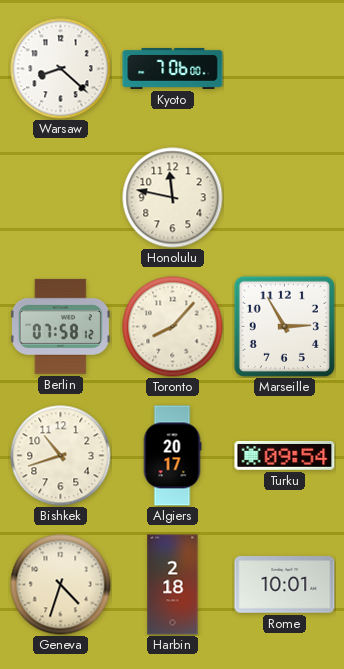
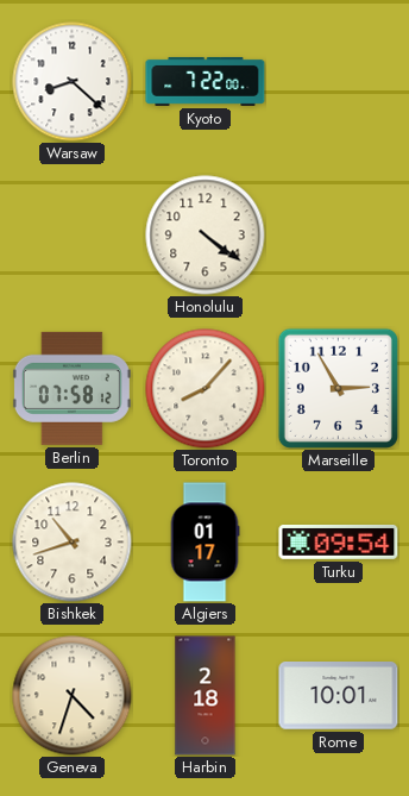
Kyoto: 7:06 -> 7:22
Honolulu: 11:47 -> 4:21
Algiers: 20:17 -> 01:17
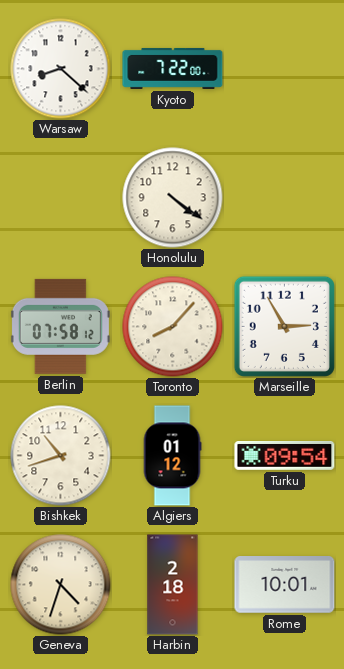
Algiers: 01:17 -> 01:12
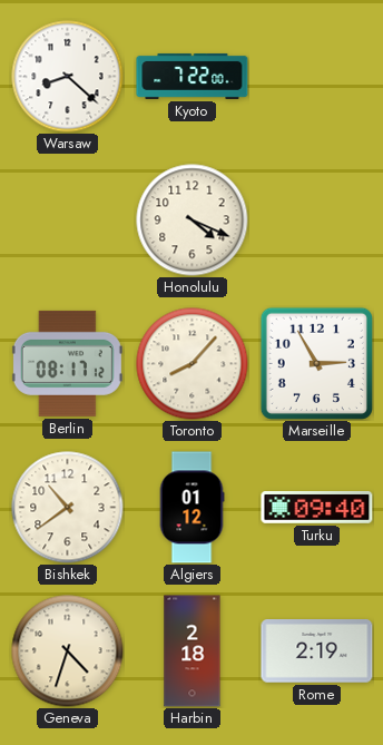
Honolulu: 4:21 -> 4:19
Berlin: 07:58 -> 08:17
Bishkek: 10:42 -> 10:39
Turku: 09:54 -> 09:40
Rome: 10:01 -> 2:19
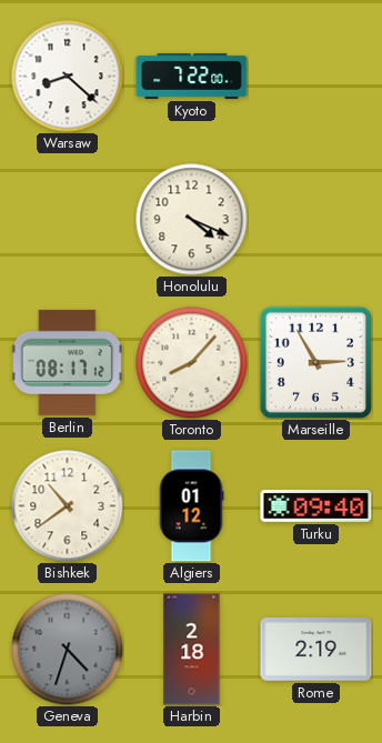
Geneva dial: cream -> grey
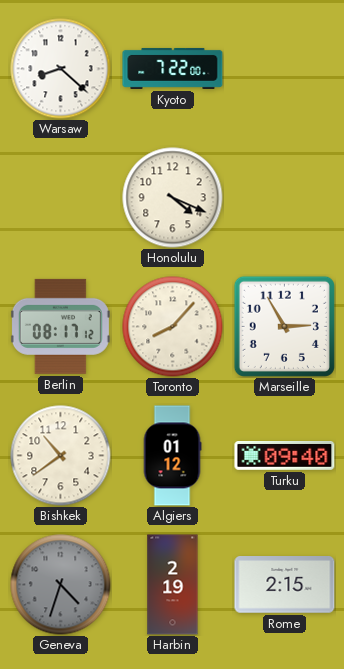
Harbin: 2:18 -> 2:19
Rome: 2:19 -> 2:15
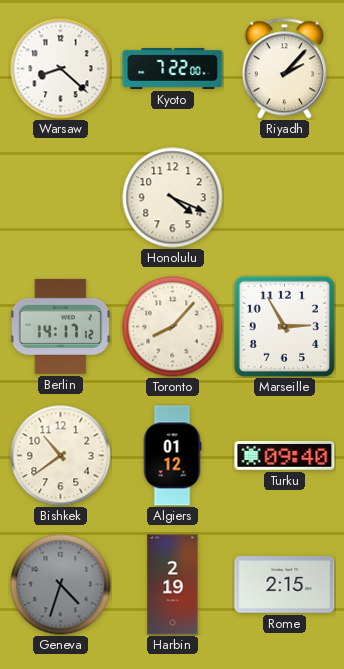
Riyadh: none -> 2:07
Berlin: 08:17 -> 14:17
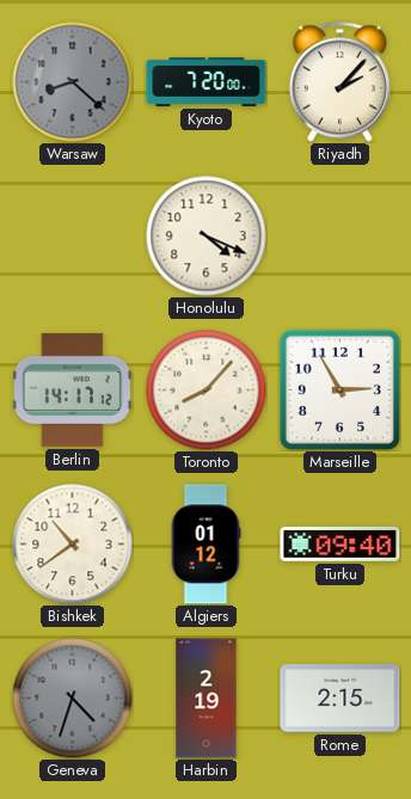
Warsaw dial: white -> grey
Kyoto: 7:22 -> 7:20
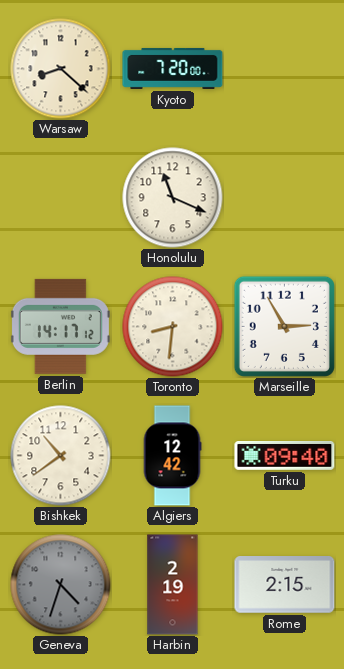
Warsaw dial: grey -> cream
Riyadh: 2:07 -> none
Honolulu: 4:19 -> 11:19
Toronto: 8:07 -> 8:31
Algiers: 01:12 -> 12:42
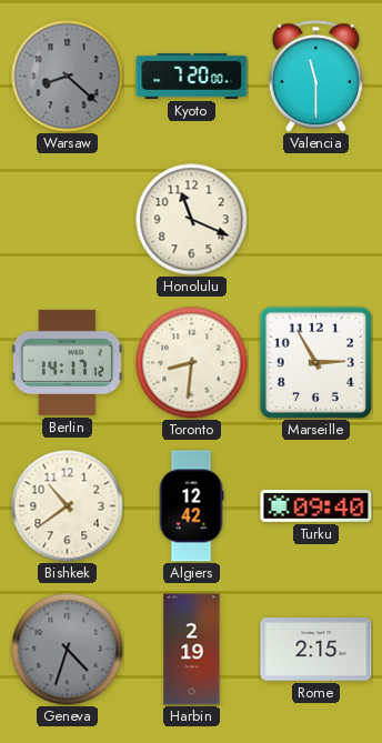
Warsaw dial: cream -> grey
Valencia: none -> 11:30
